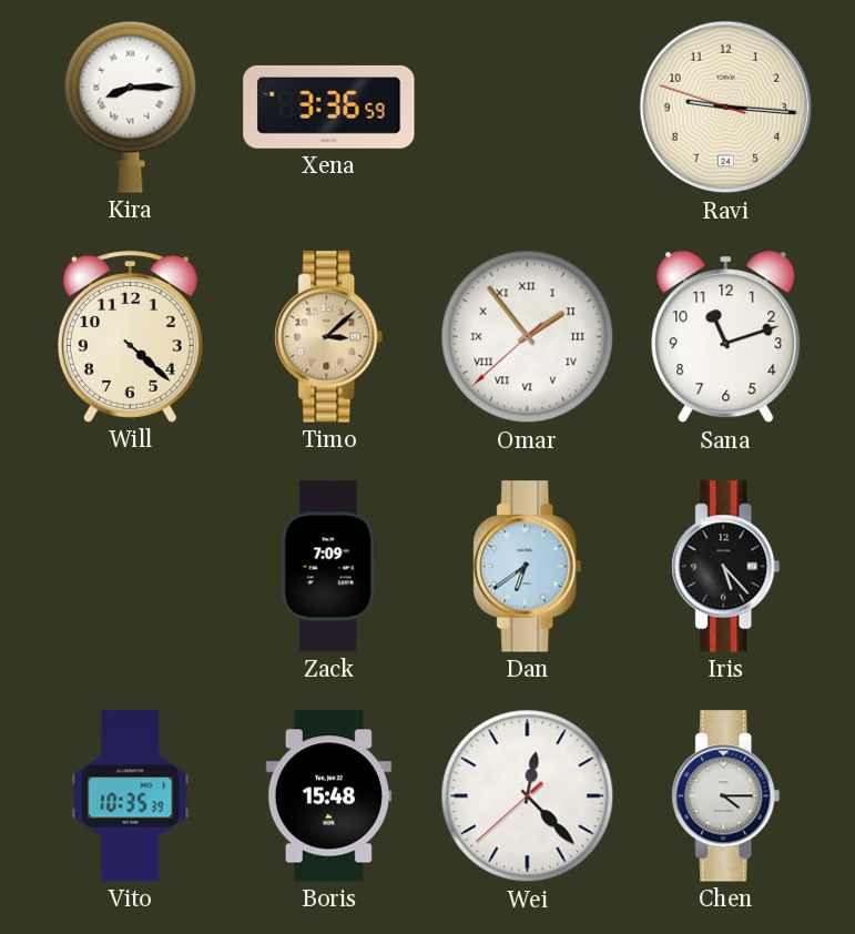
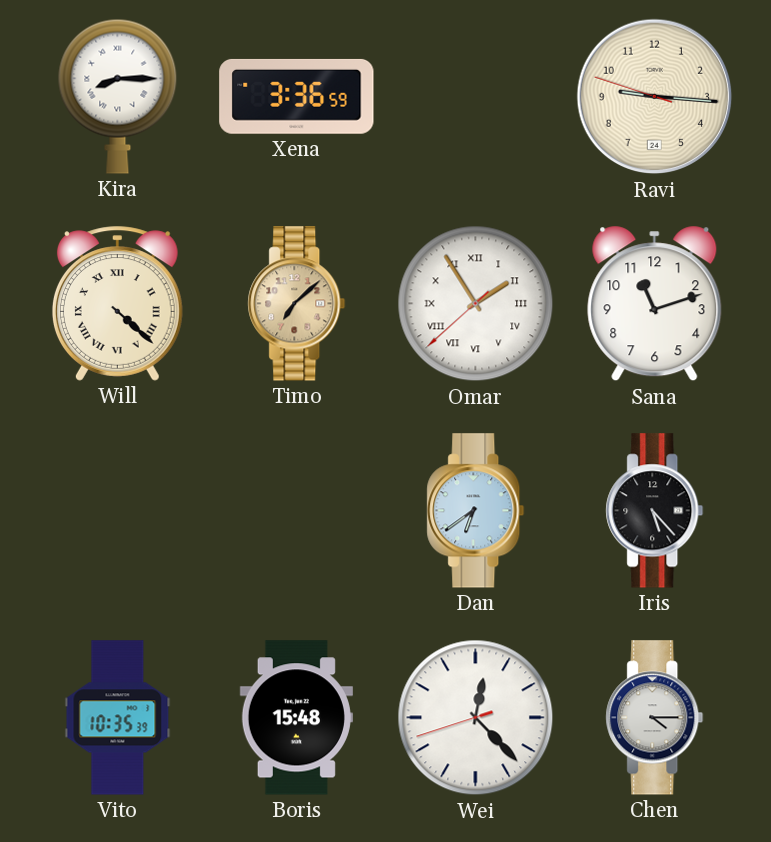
Will numerals: Arabic -> Roman
Timo: 3:08 -> 7:08
Omar: 1:53 -> 1:54
Zack: 7:09 -> none
Wei: 12:22:38 -> 12:22:42
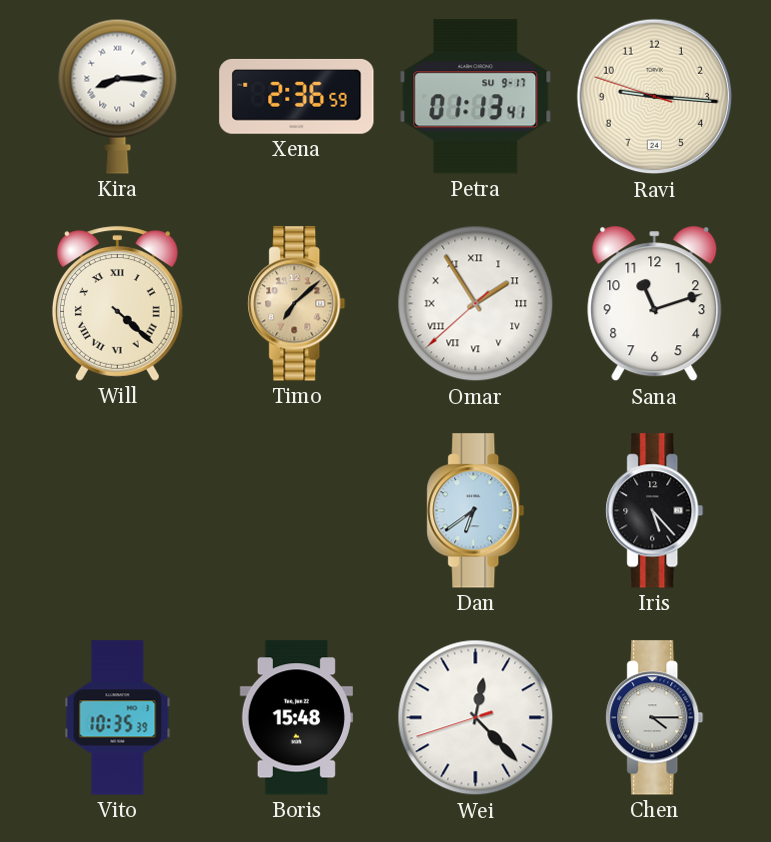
Xena: 3:36 -> 2:36
Petra: none -> 01:13
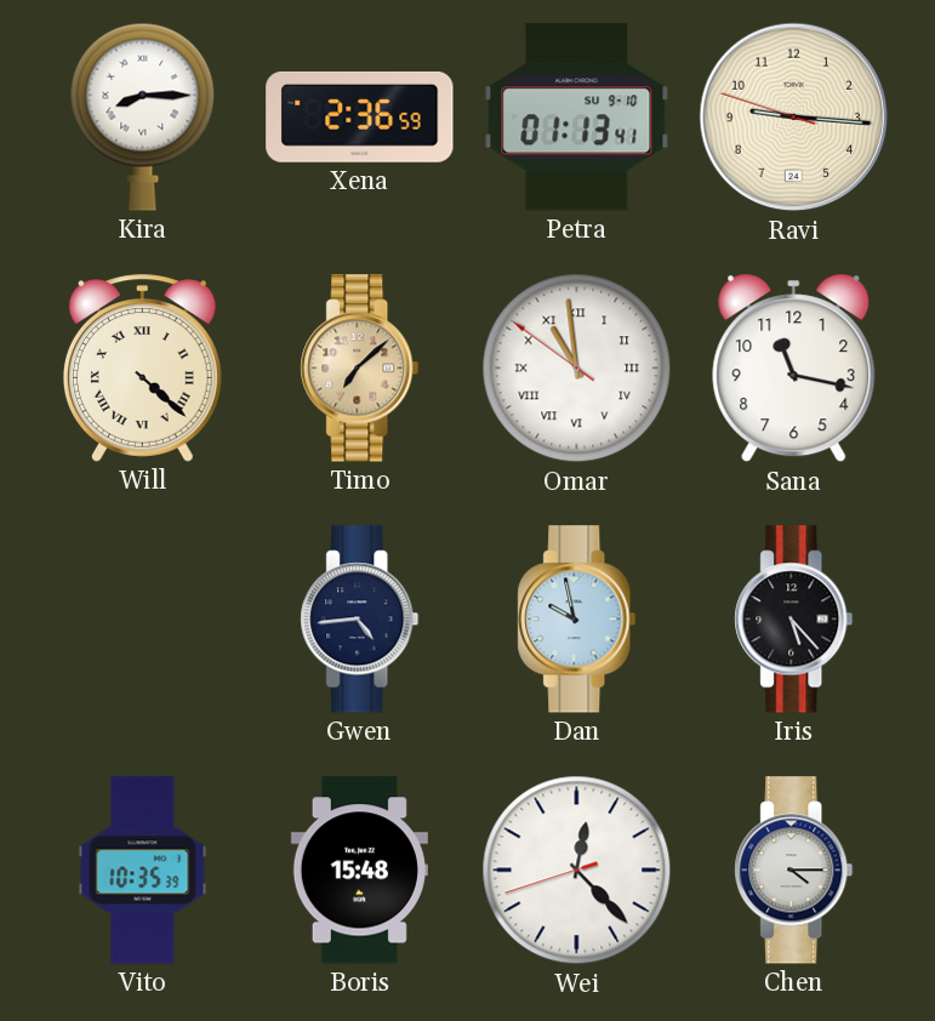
Petra date: SU 9-17 -> SU 9-10
Omar: 1:54 -> 10:58
Sana: 11:12 -> 11:17
Gwen: none -> 4:44
Dan: 6:39 -> 9:58
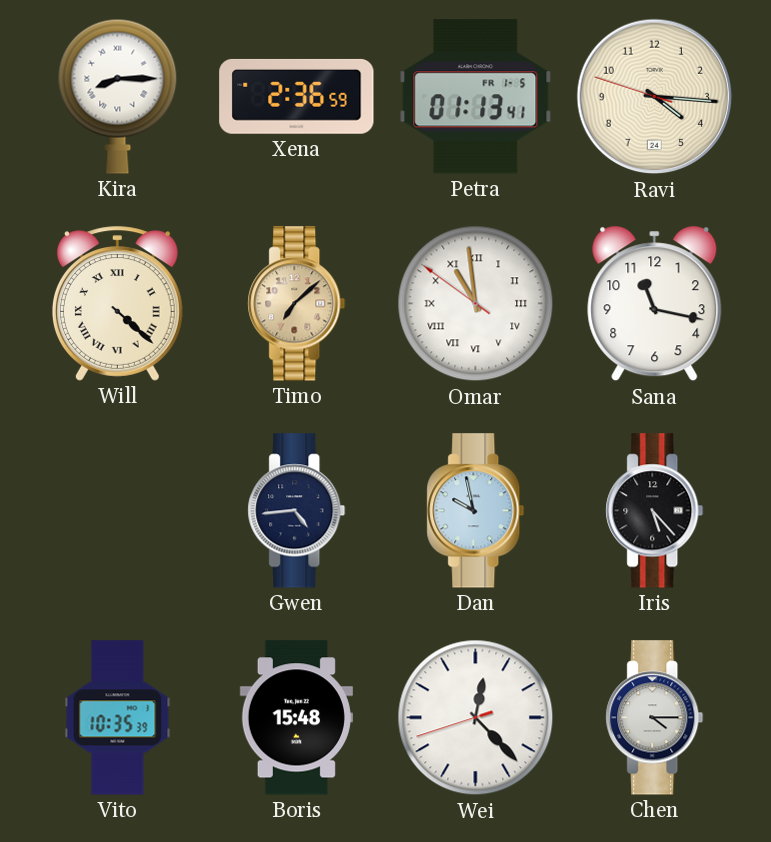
Petra date: SU 9-10 -> FR 1-5
Ravi: 9:15 -> 4:15
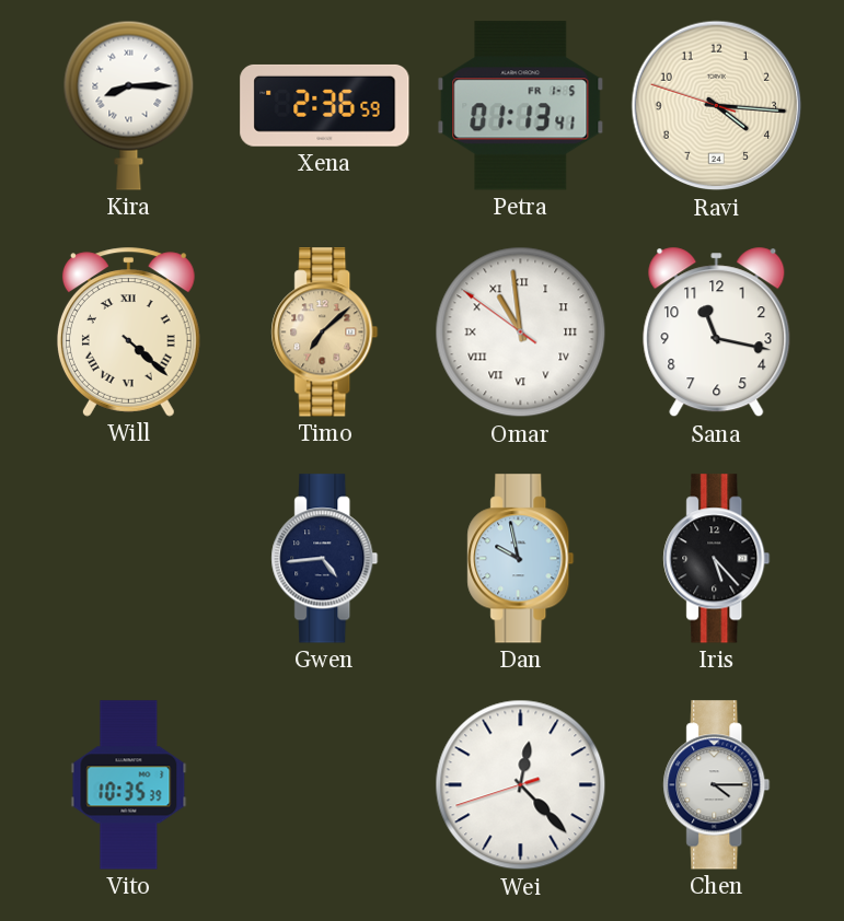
Boris: 15:48 -> none
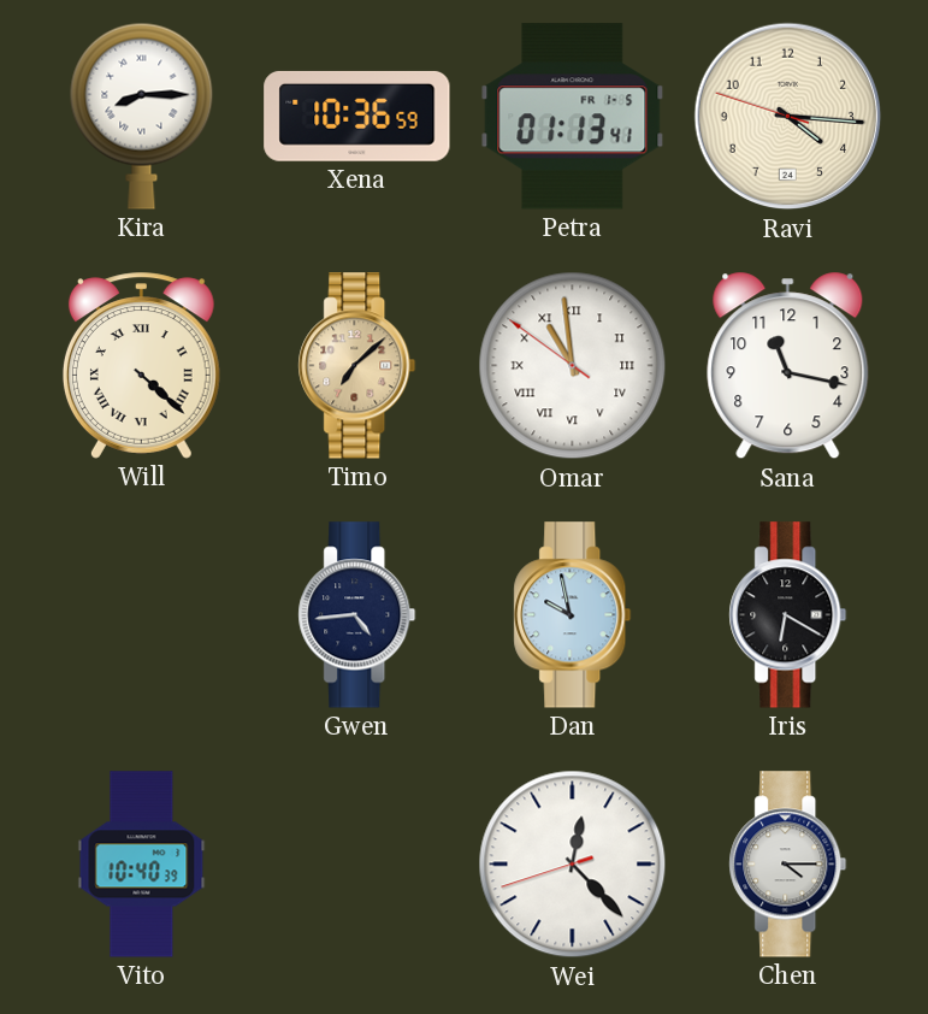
Xena: 2:36 -> 10:36
Iris: 5:23 -> 6:20
Vito: 10:35 -> 10:40
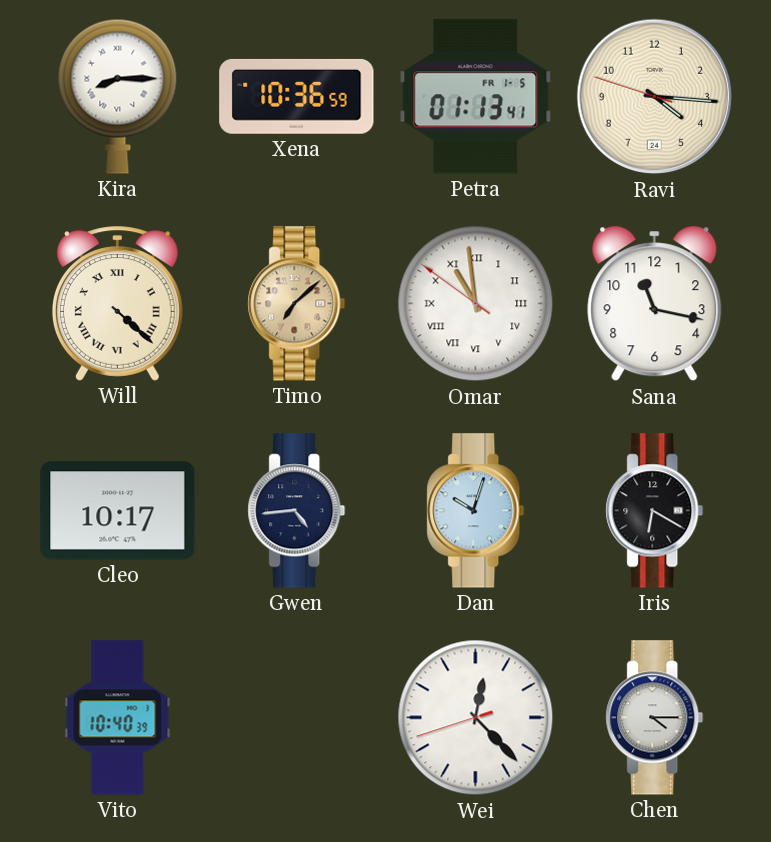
Cleo: none -> 10:17
Dan: 9:58 -> 10:03
